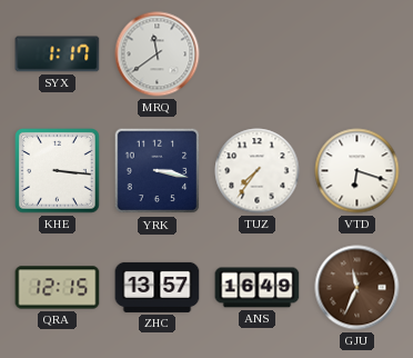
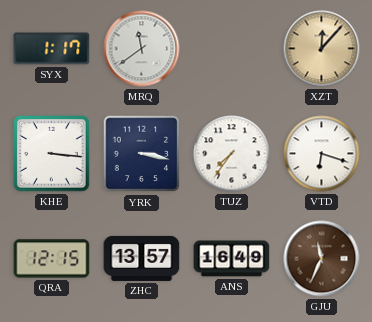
XZT: none -> 12:07
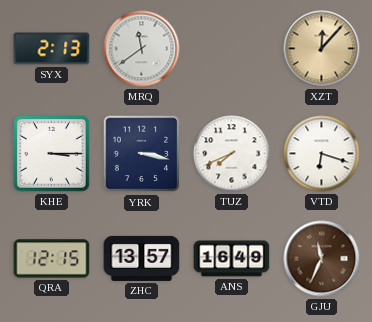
SYX: 1:17 -> 2:13
KHE: 3:16 -> 3:15
TUZ: 7:36 -> 7:41
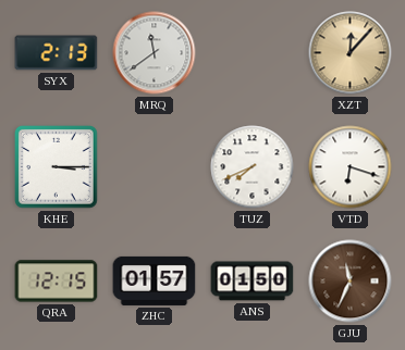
YRK: 3:17 -> none
ZHC: 13:57 -> 01:57
ANS: 16:49 -> 01:50
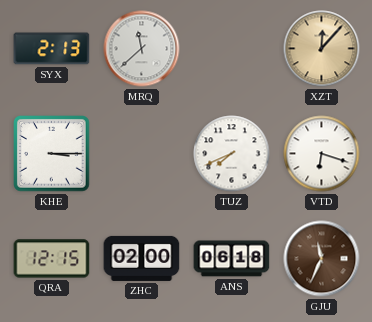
MRQ: 11:39 -> 11:38
ZHC: 01:57 -> 02:00
ANS: 01:50 -> 06:18
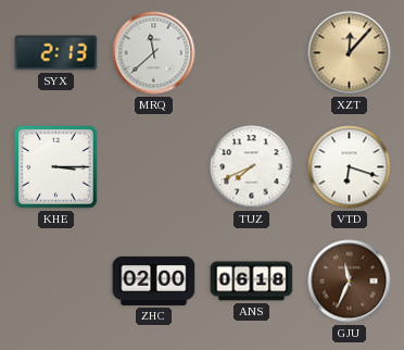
QRA: 12:15 -> none
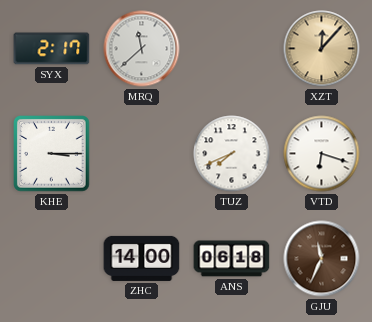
SYX: 2:13 -> 2:17
ZHC: 02:00 -> 14:00
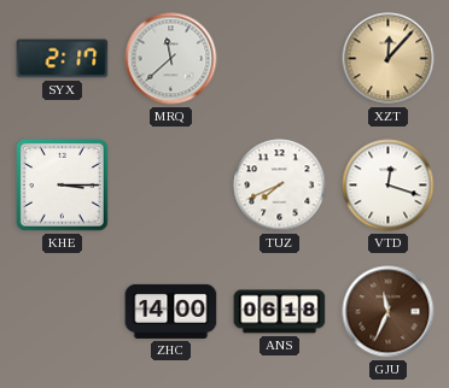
VTD: 6:18 -> 12:18
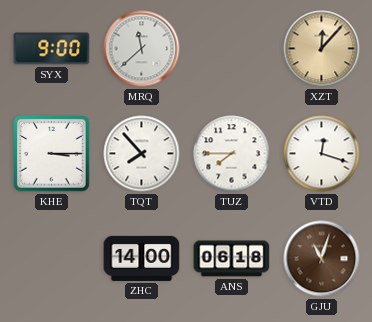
SYX: 2:17 -> 9:00
TQT: none -> 7:53
TUZ: 7:41 -> 7:45
GJU: 11:34 -> 11:03
